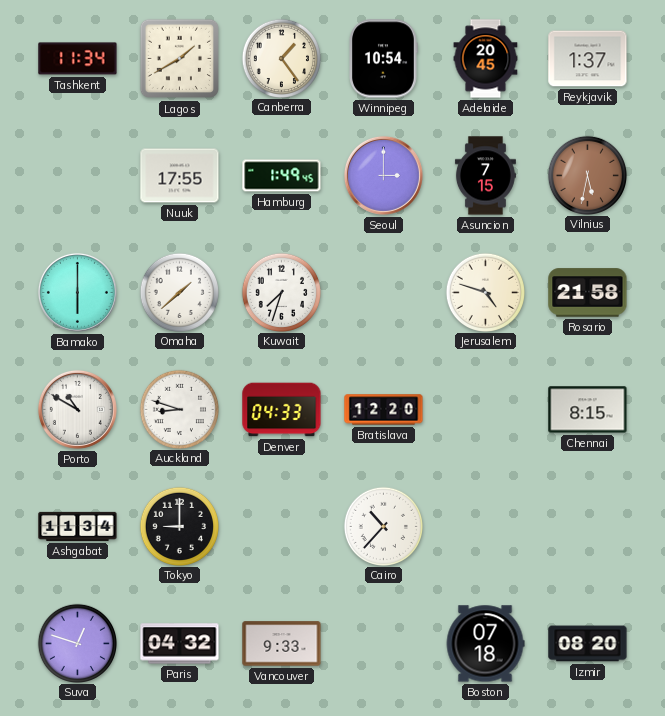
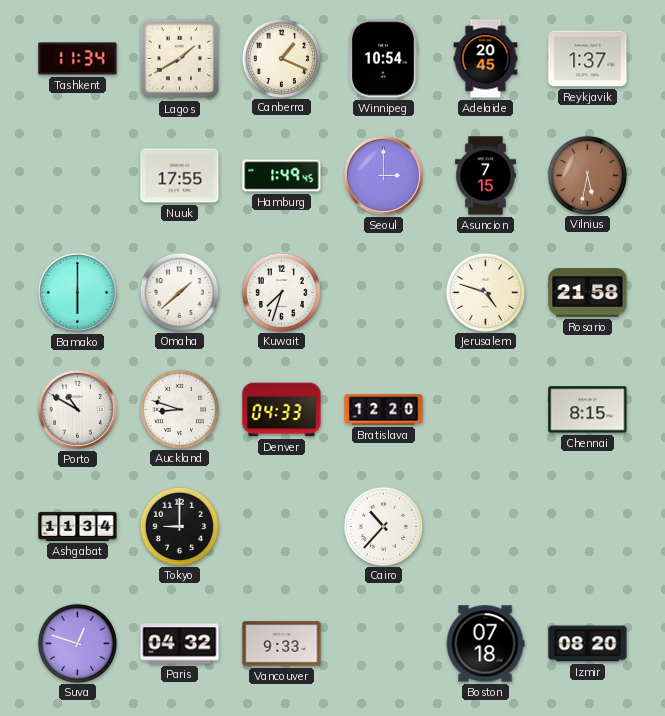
Canberra: 1:24 -> 1:19
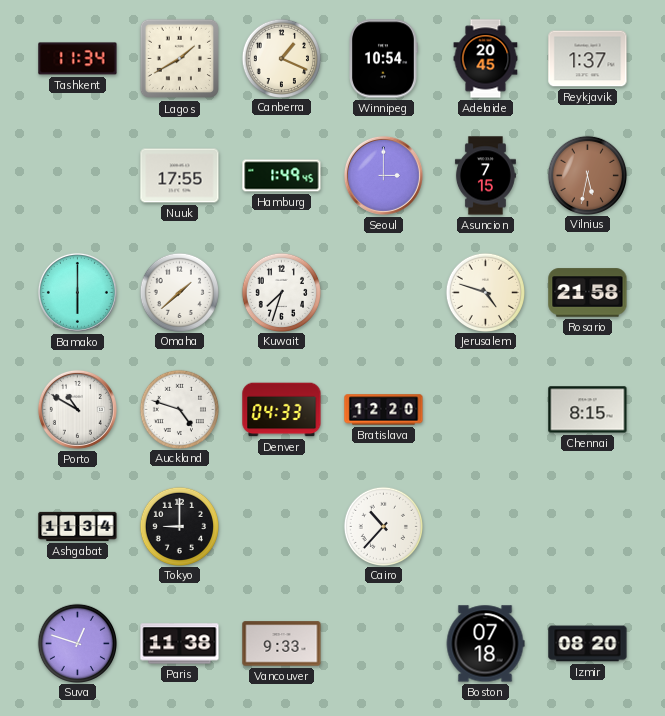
Auckland: 8:48 -> 4:48
Paris: 04:32 -> 11:38
